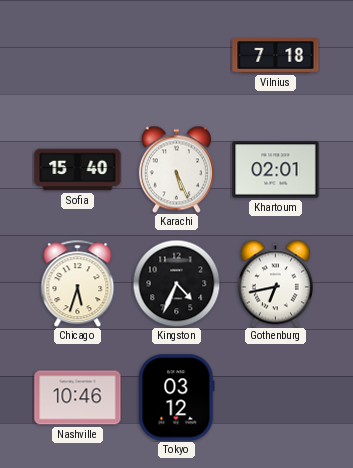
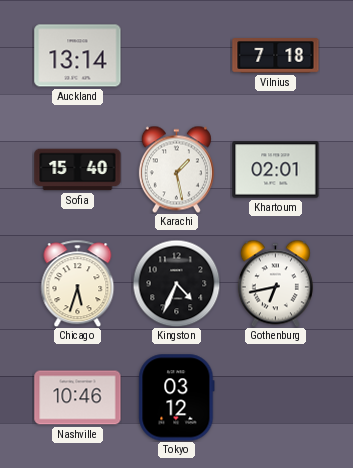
Auckland: none -> 13:14
Karachi: 5:26 -> 1:28
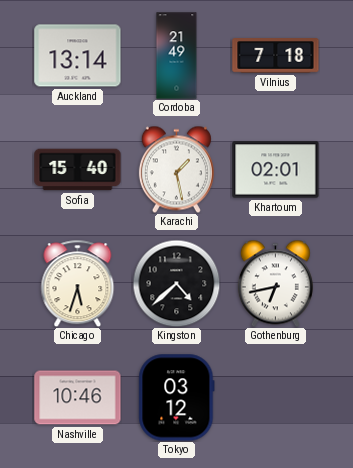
Cordoba: none -> 21:49
Kingston: 4:34 -> 4:38
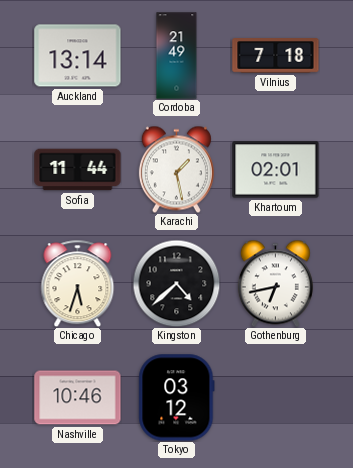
Sofia: 15:40 -> 11:44
